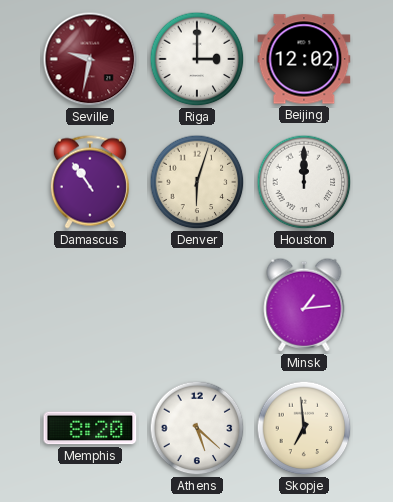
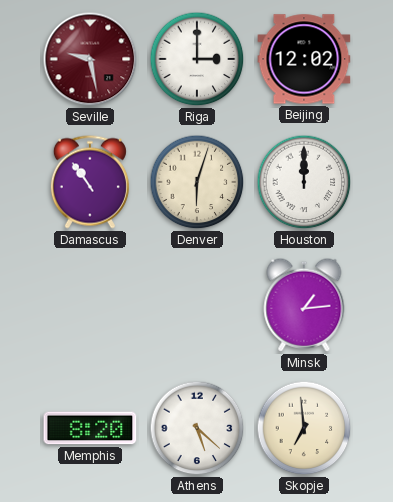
Seville: 9:32 -> 9:28
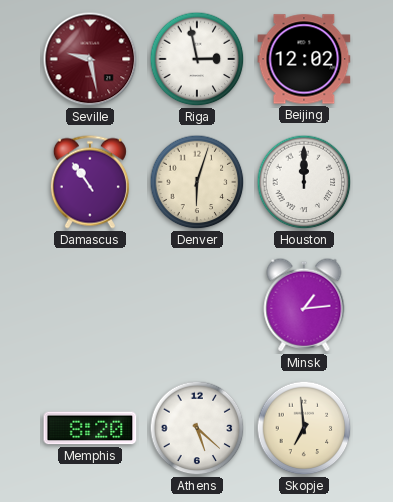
Riga: 3:00 -> 2:58
